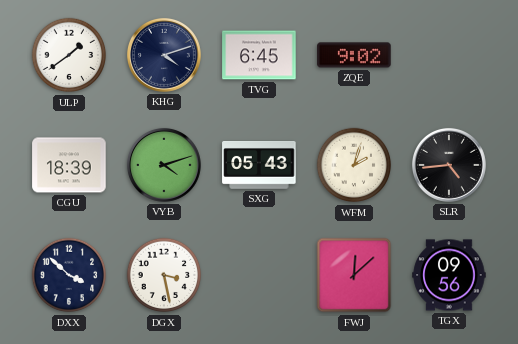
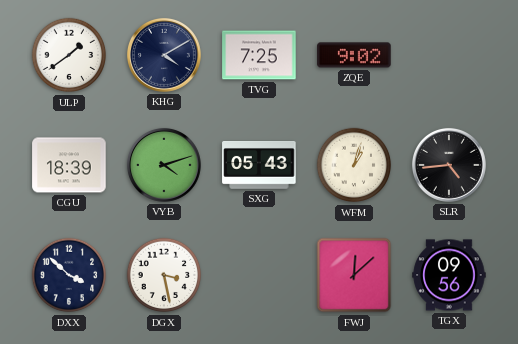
KHG: 4:12 -> 4:10
TVG: 6:45 -> 7:25
WFM: 2:03 -> 1:03
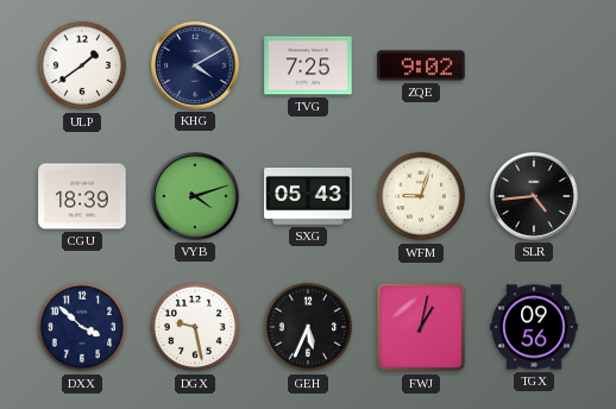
WFM: 1:03 -> 9:03
DGX: 3:28 -> 9:28
GEH: none -> 5:34
FWJ: 12:08 -> 1:02
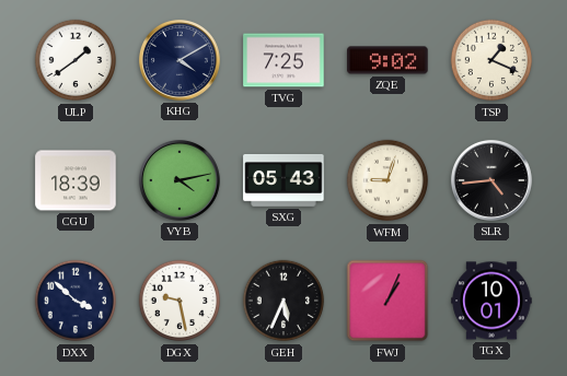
TSP: none -> 1:19
VYB: 4:12 -> 4:13
FWJ: 1:02 -> 1:04
TGX: 09:56 -> 10:01
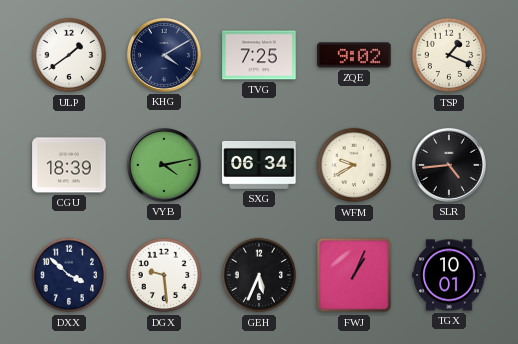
SXG: 05:43 -> 06:34
WFM: 9:03 -> 9:40
DGX: 9:28 -> 9:29
